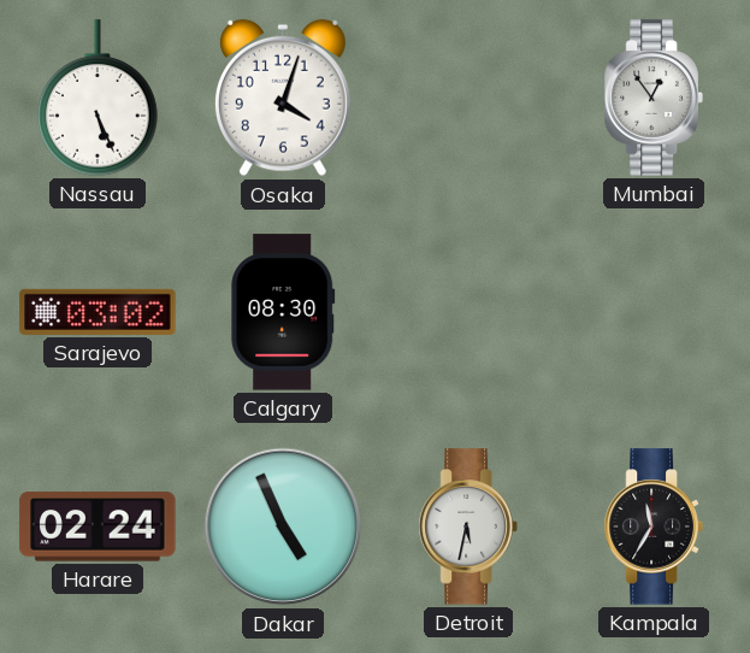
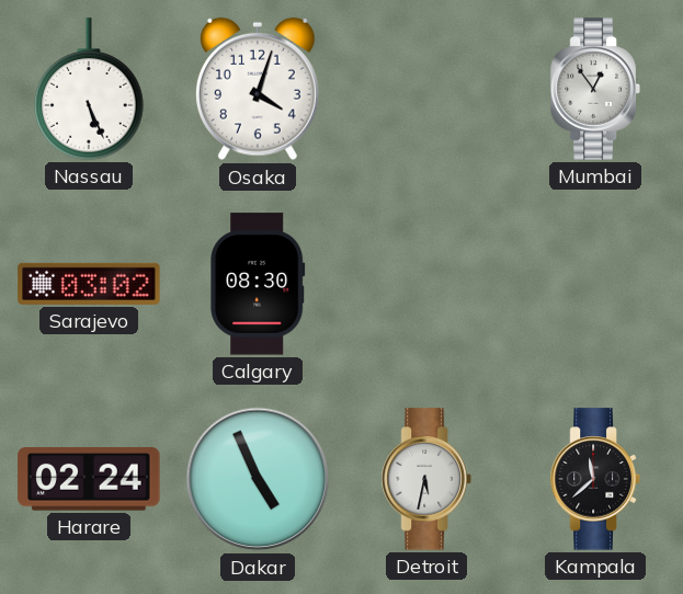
Kampala: 11:35 -> 11:38
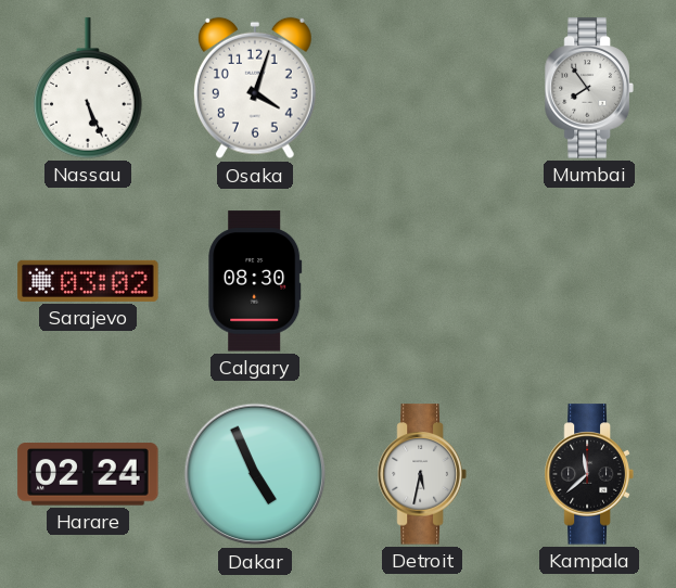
Mumbai: 12:54 -> 7:54
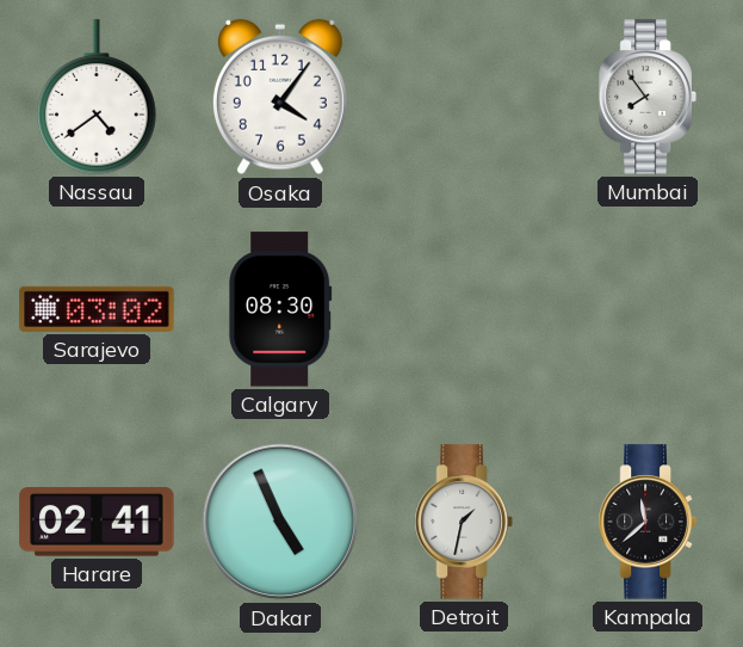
Nassau: 5:26 -> 4:39
Osaka: 4:03 -> 4:06
Harare: 02:24 -> 02:41
Detroit: 5:32 -> 1:32
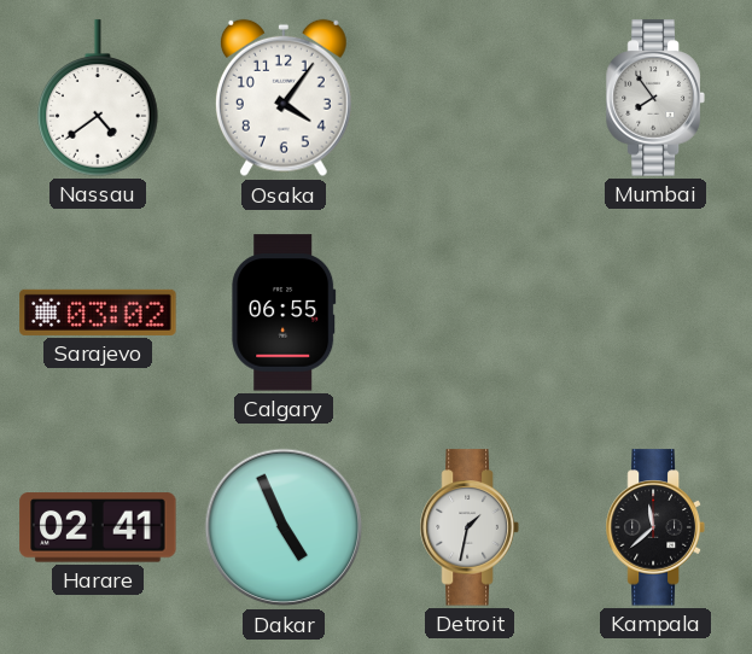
Calgary: 08:30 -> 06:55
